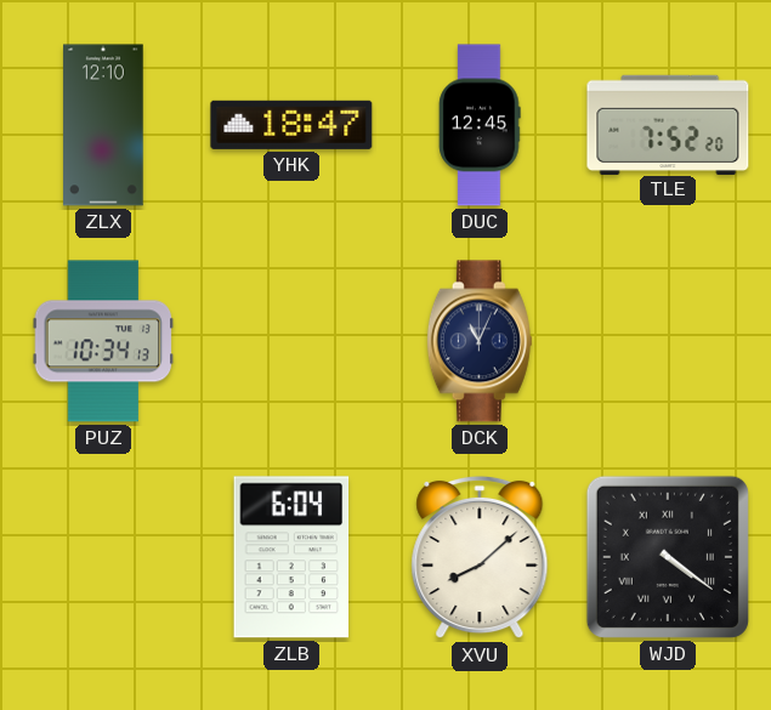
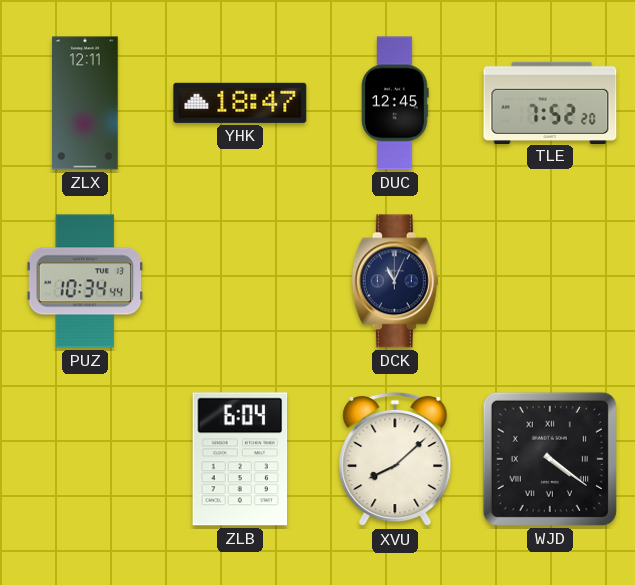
ZLX: 12:10 -> 12:11
PUZ: 10:34:13 -> 10:34:44
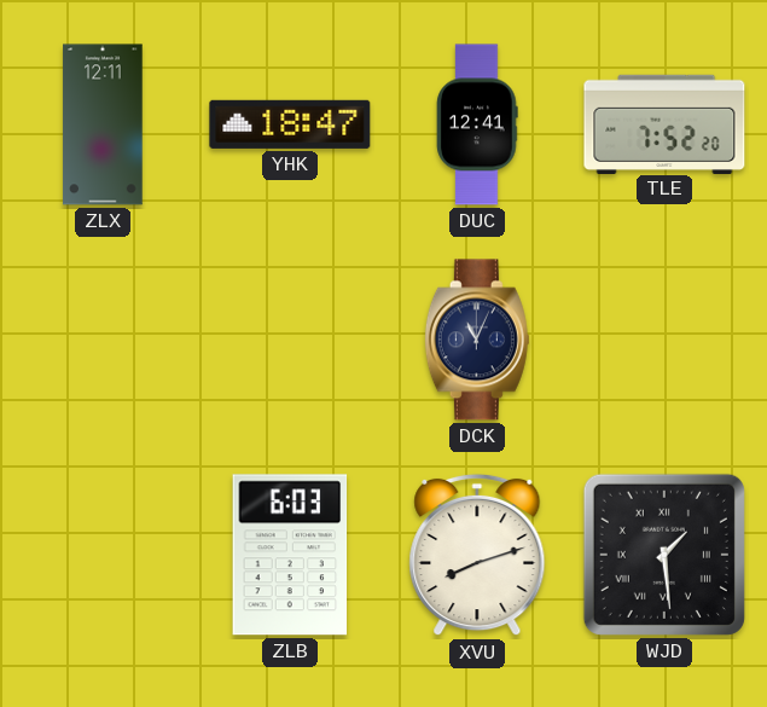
DUC: 12:45 -> 12:41
PUZ: 10:34 -> none
ZLB: 6:04 -> 6:03
XVU: 8:08 -> 8:12
WJD: 4:21 -> 1:29
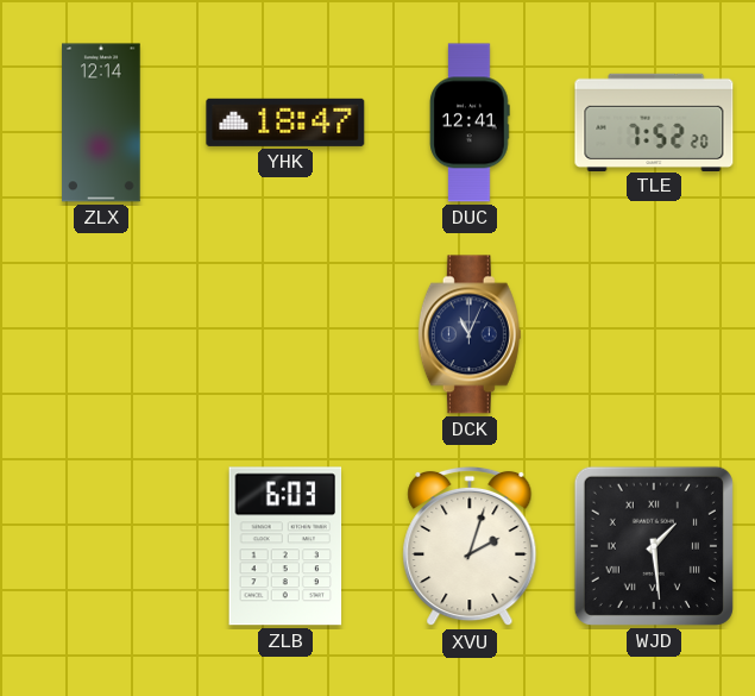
ZLX: 12:11 -> 12:14
XVU: 8:12 -> 2:03
